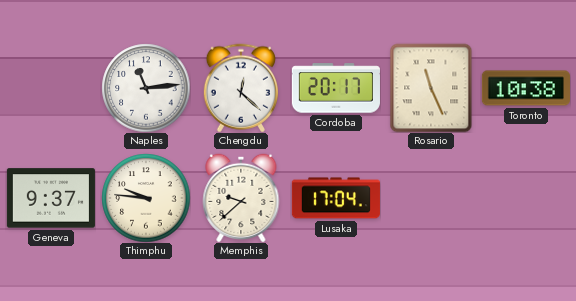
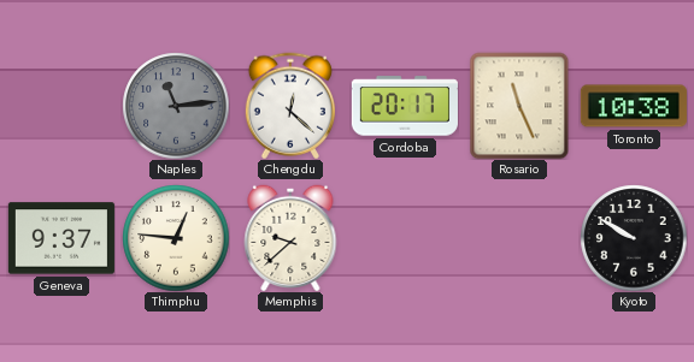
Naples dial: white -> grey
Thimphu: 9:46 -> 12:46
Lusaka: 17:04 -> none
Kyoto: none -> 9:50
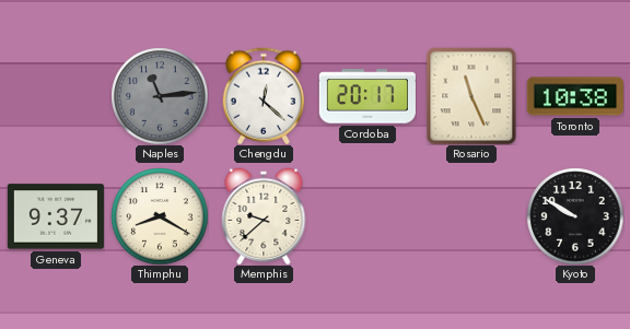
Thimphu: 12:46 -> 8:20
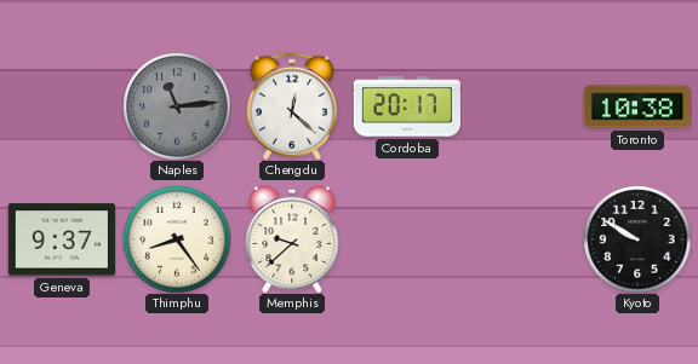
Rosario: 11:26 -> none
Thimphu: 8:20 -> 8:24
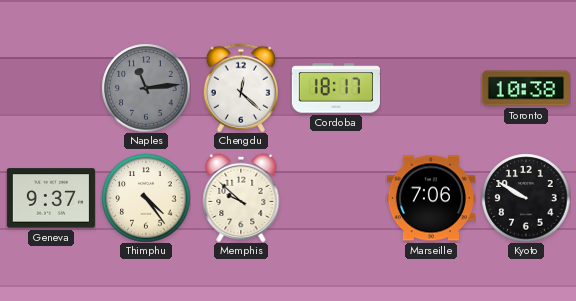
Cordoba: 20:17 -> 18:17
Thimphu: 8:24 -> 4:24
Memphis: 9:38 -> 9:52
Marseille: none -> 7:06
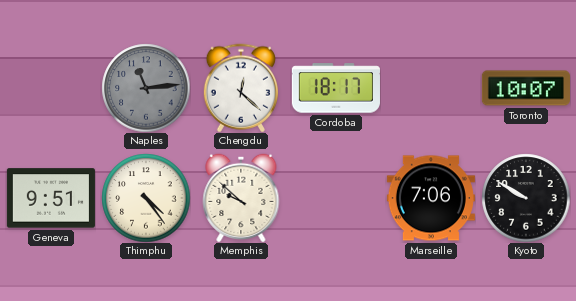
Toronto: 10:38 -> 10:07
Geneva: 9:37 -> 9:51
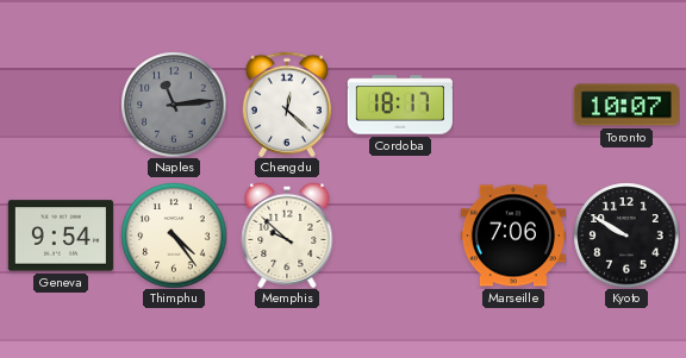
Geneva: 9:51 -> 9:54
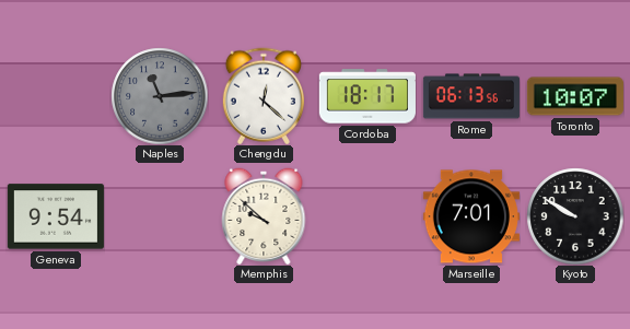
Rome: none -> 06:13
Thimphu: 4:24 -> none
Marseille: 7:06 -> 7:01
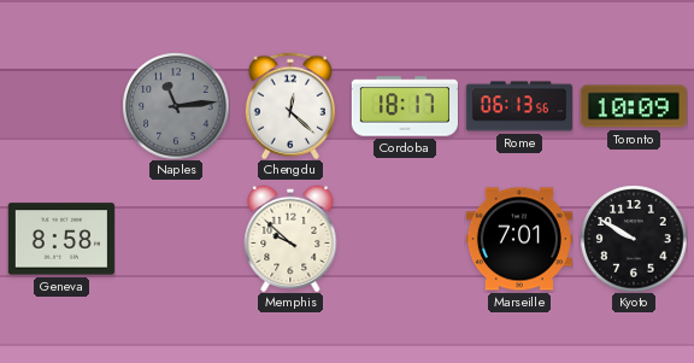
Toronto: 10:07 -> 10:09
Geneva: 9:54 -> 8:58
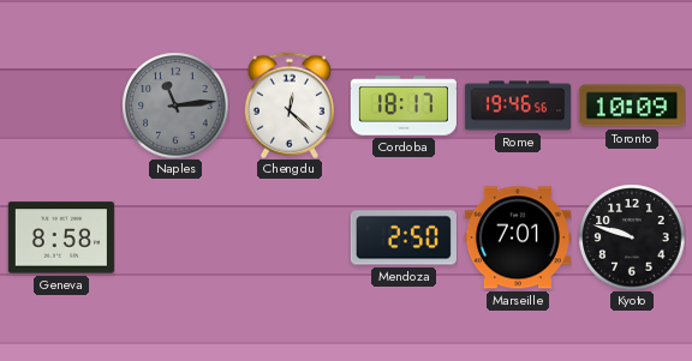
Rome: 06:13 -> 19:46
Memphis: 9:52 -> none
Mendoza: none -> 2:50
Kyoto: 9:50 -> 9:48
